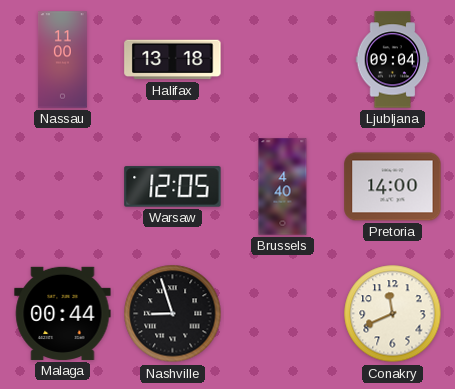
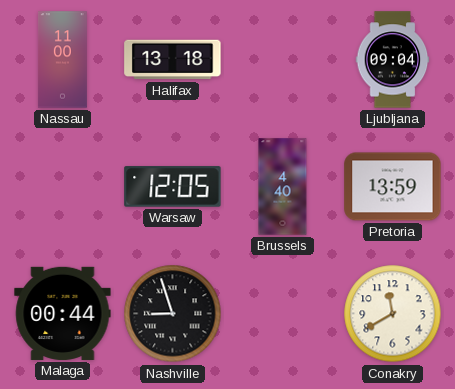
Pretoria: 14:00 -> 13:59
Conakry: 11:41 -> 11:40
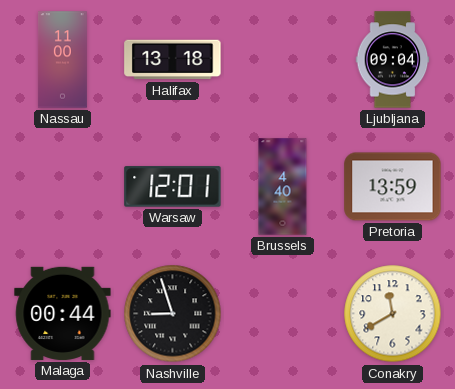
Warsaw: 12:05 -> 12:01
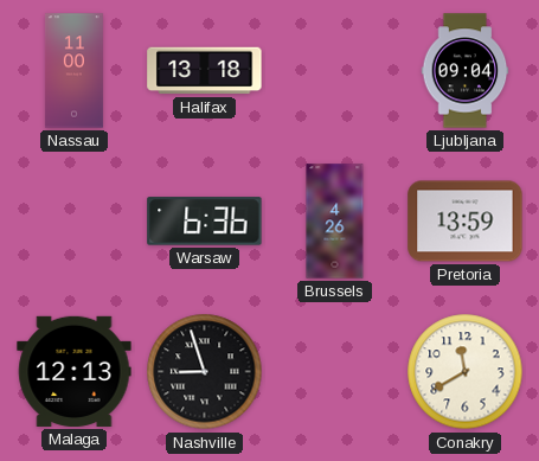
Warsaw: 12:01 -> 6:36
Brussels: 4:40 -> 4:26
Malaga: 00:44 -> 12:13
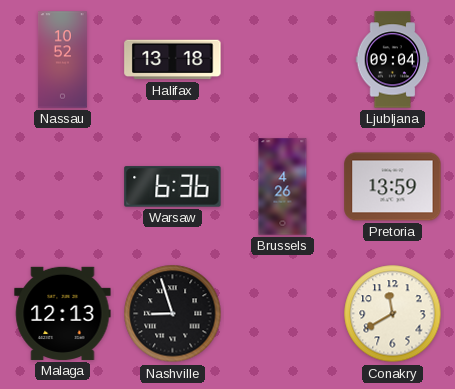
Nassau: 11:00 -> 10:52
